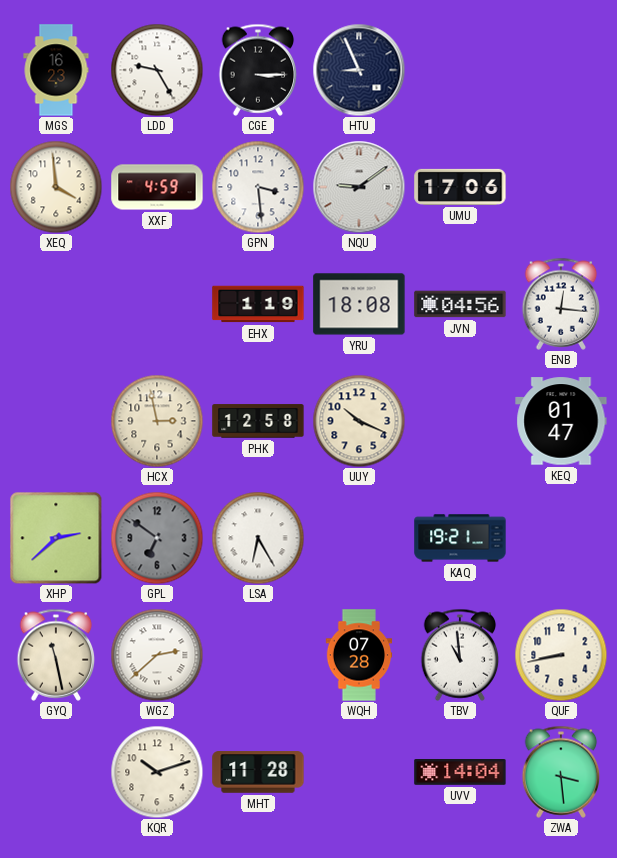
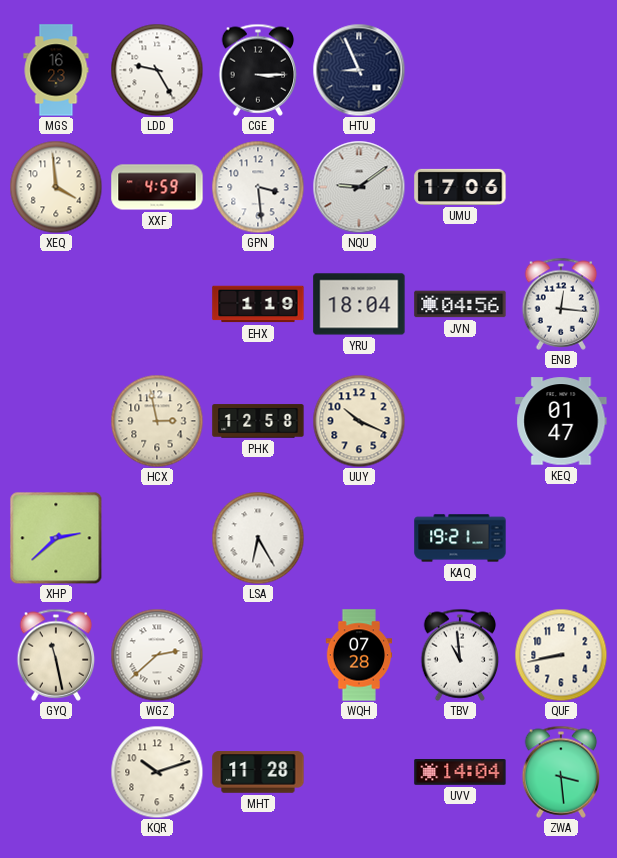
YRU: 18:08 -> 18:04
GPL: 6:51 -> none
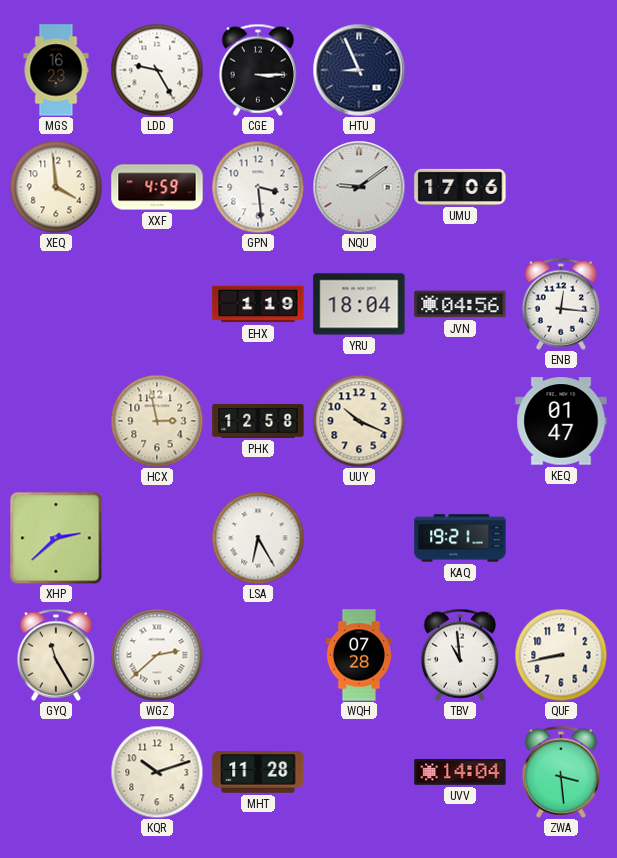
GYQ: 11:28 -> 11:25
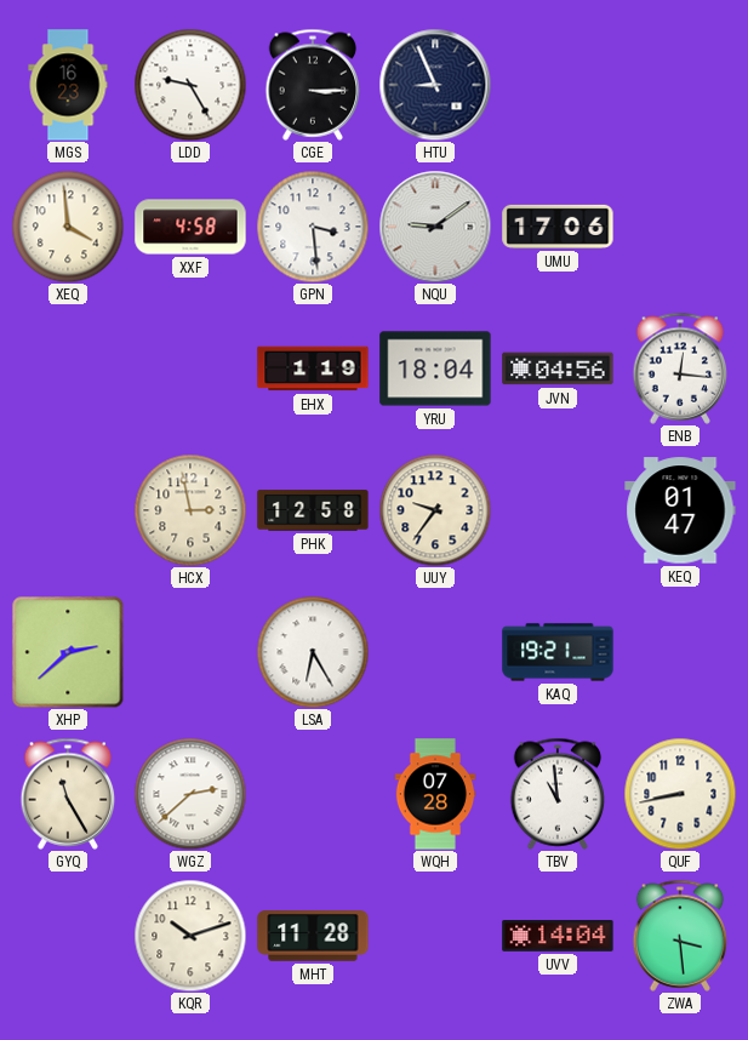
XXF: 4:59 -> 4:58
UUY: 10:19 -> 9:36
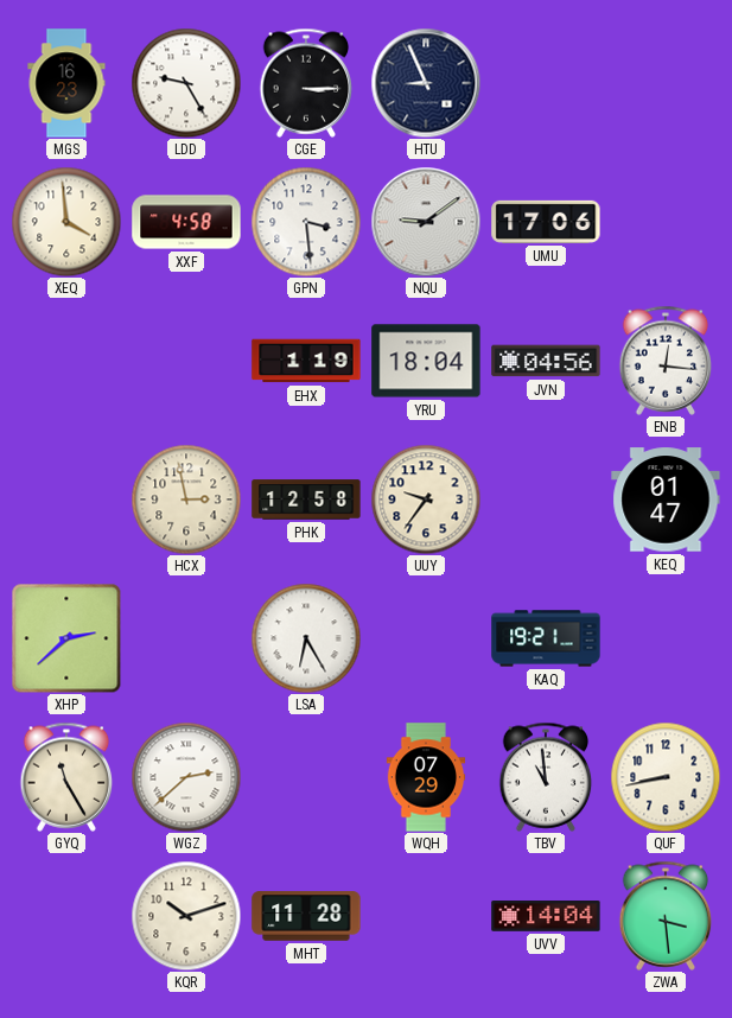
WQH: 07:28 -> 07:29
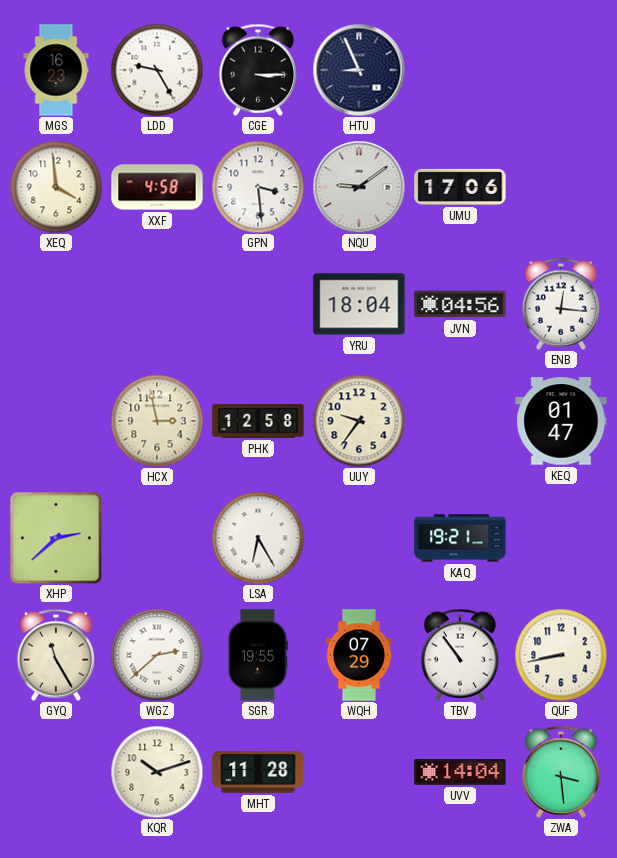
EHX: 1:19 -> none
SGR: none -> 19:55
TBV: 10:59 -> 10:54
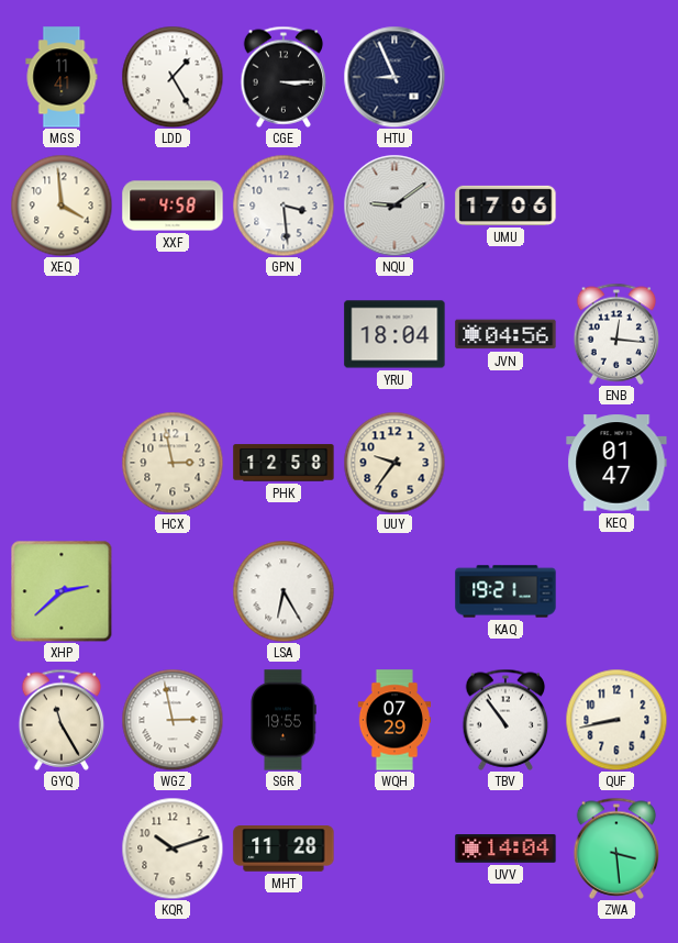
MGS: 16:23 -> 11:41
LDD: 9:25 -> 1:25
WGZ: 2:38 -> 2:58
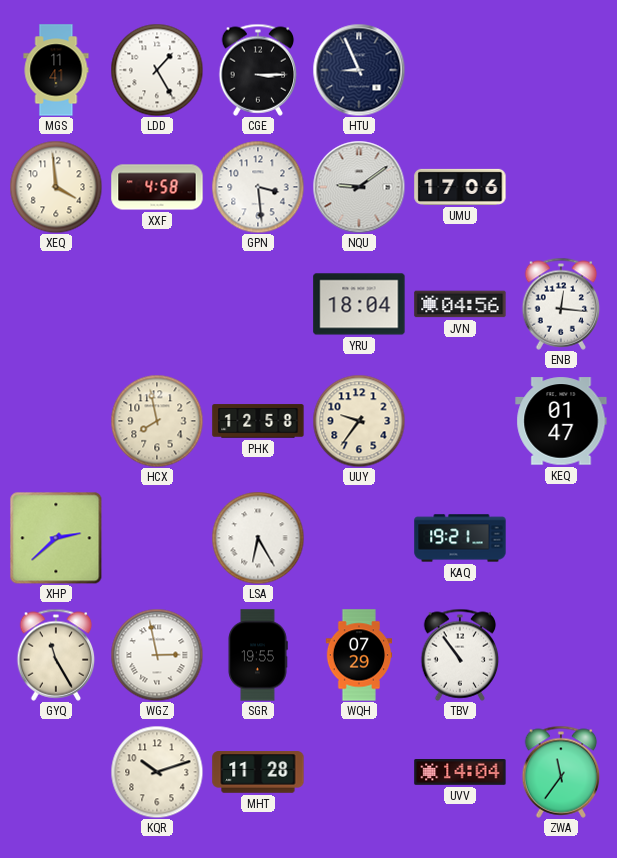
HCX: 2:58 -> 7:58
QUF: 8:43 -> none
ZWA: 3:29 -> 11:36
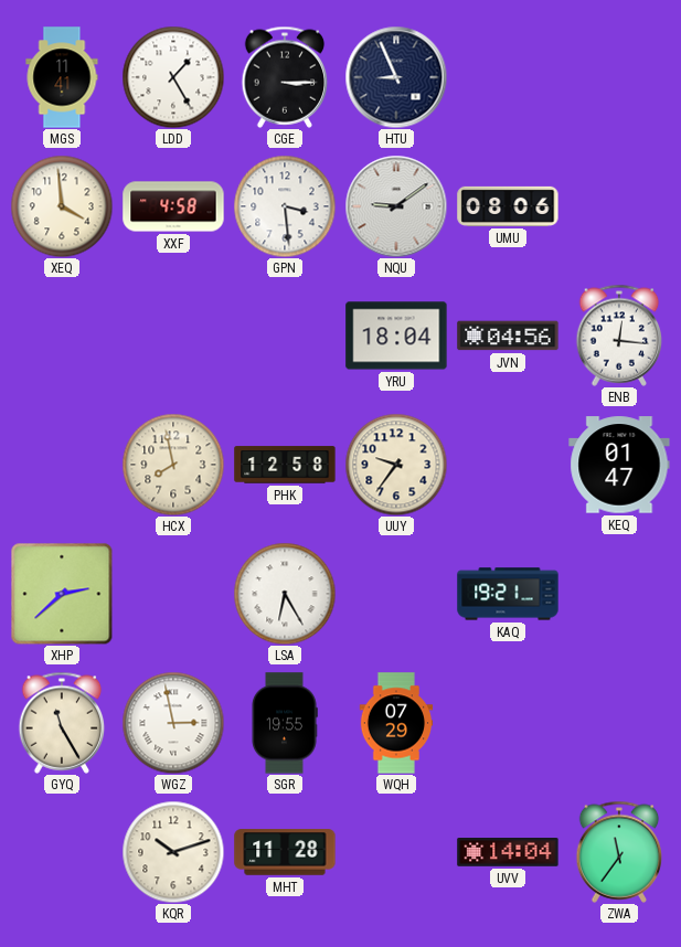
UMU: 17:06 -> 08:06
TBV: 10:54 -> none
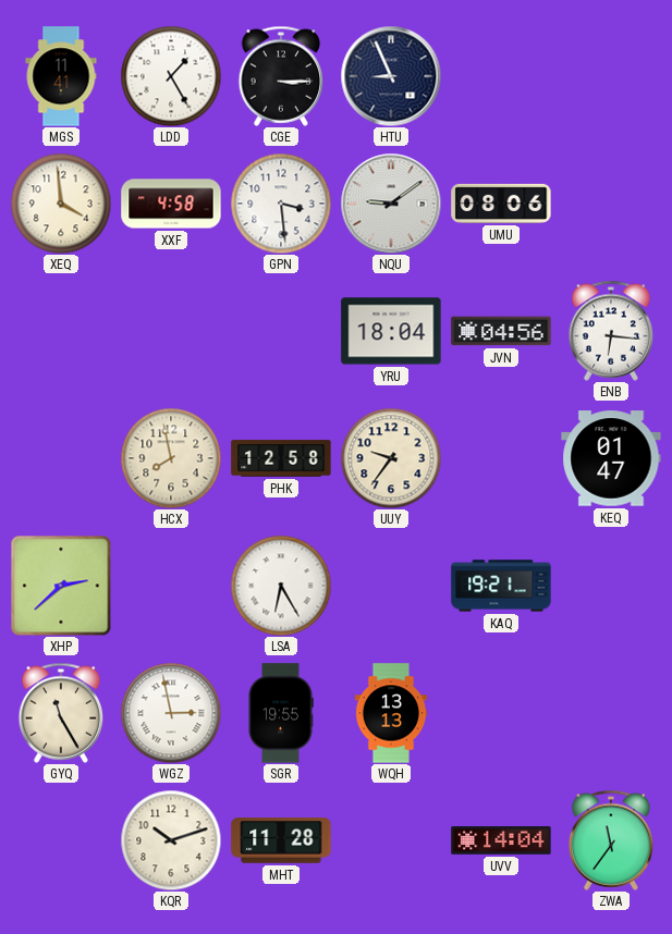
ENB: 12:16 -> 6:16
WQH: 07:29 -> 13:13
